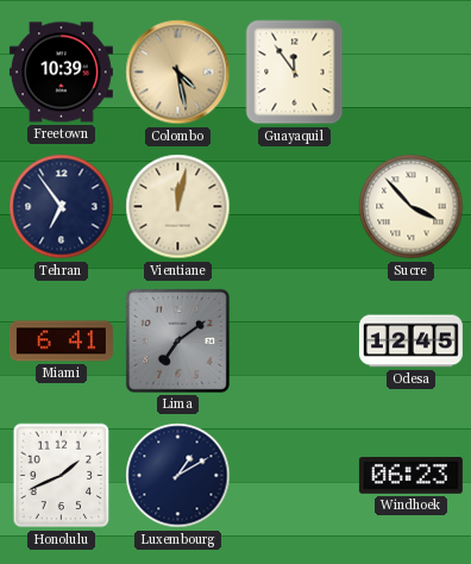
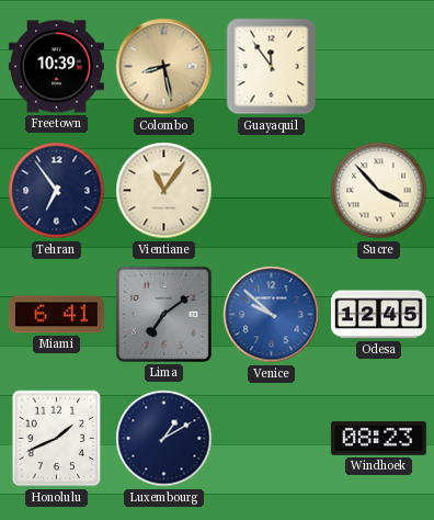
Colombo: 4:28 -> 8:28
Vientiane: 12:02 -> 11:06
Venice: none -> 9:52
Windhoek: 06:23 -> 08:23
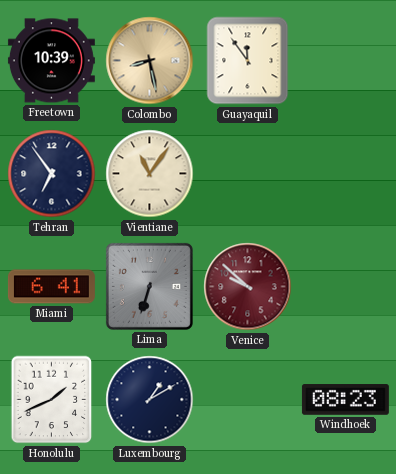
Sucre: 3:53 -> none
Lima: 7:09 -> 6:33
Venice dial: blue -> burgundy
Odesa: 12:45 -> none
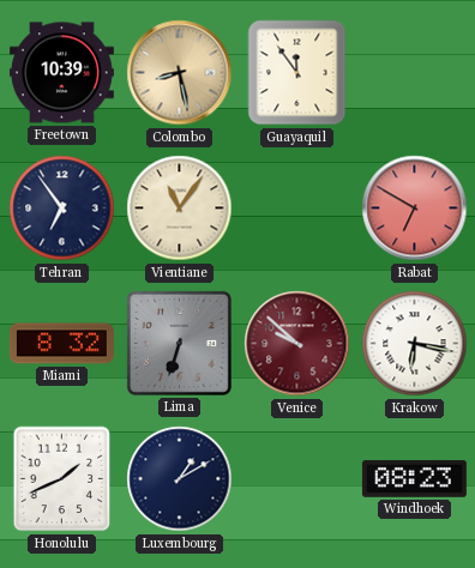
Rabat: none -> 6:50
Miami: 6:41 -> 8:32
Krakow: none -> 6:17
